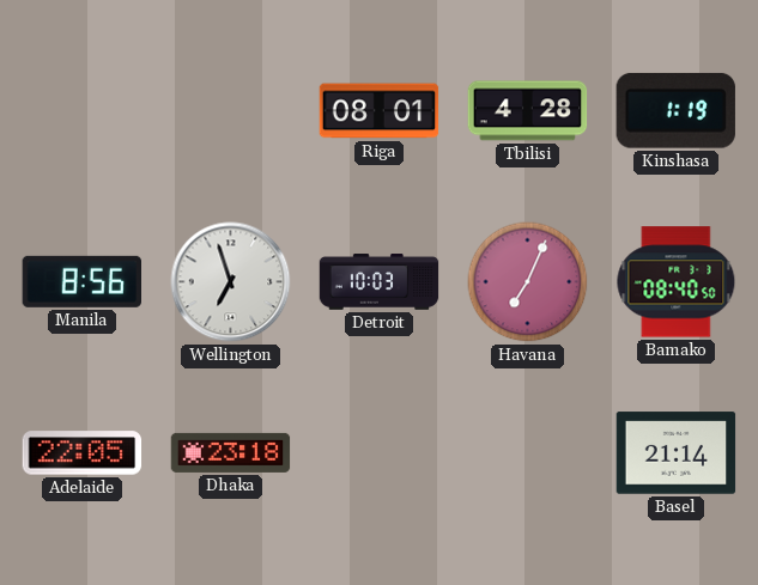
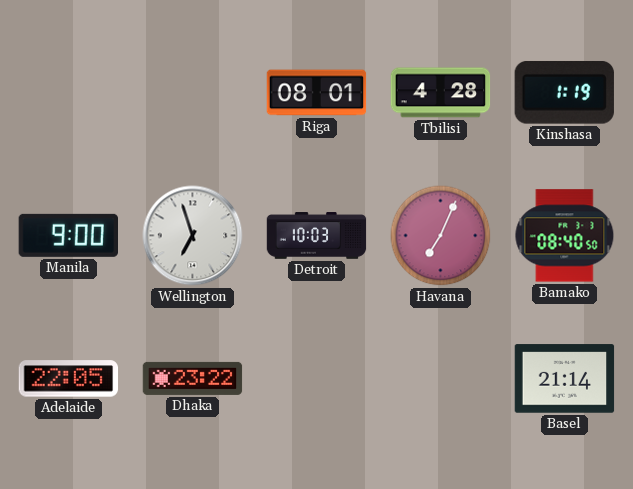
Manila: 8:56 -> 9:00
Dhaka: 23:18 -> 23:22
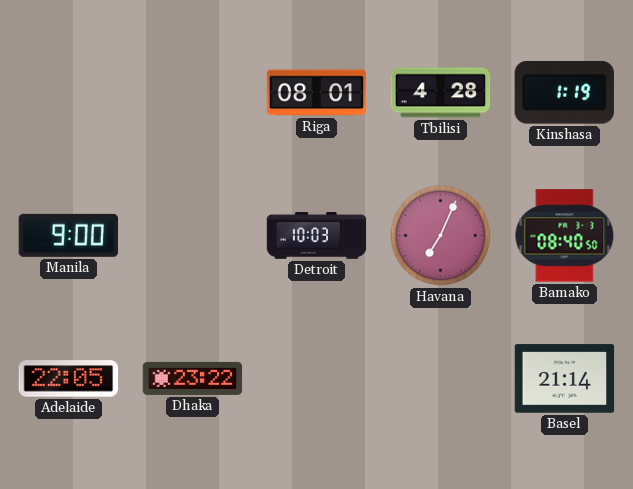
Wellington: 6:57 -> none
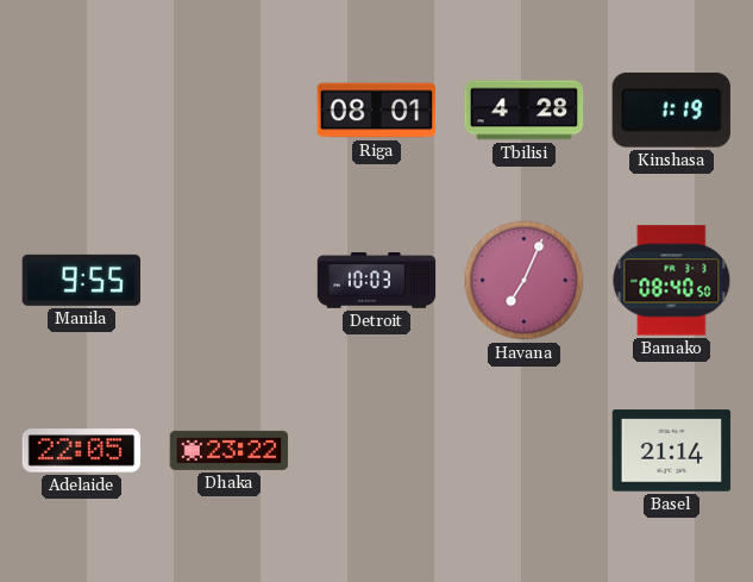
Manila: 9:00 -> 9:55
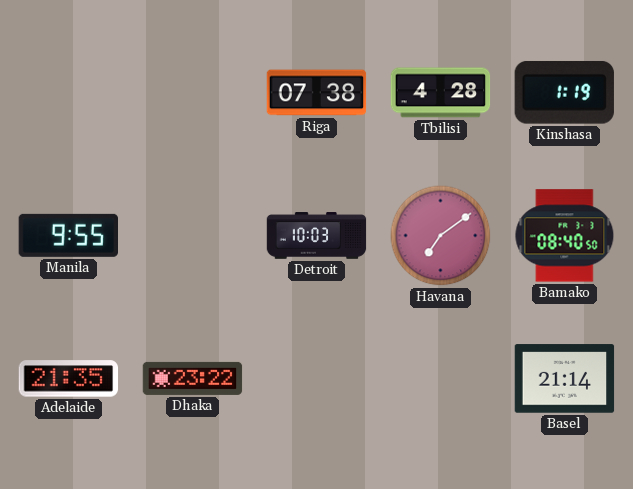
Riga: 08:01 -> 07:38
Havana: 7:04 -> 7:09
Adelaide: 22:05 -> 21:35
